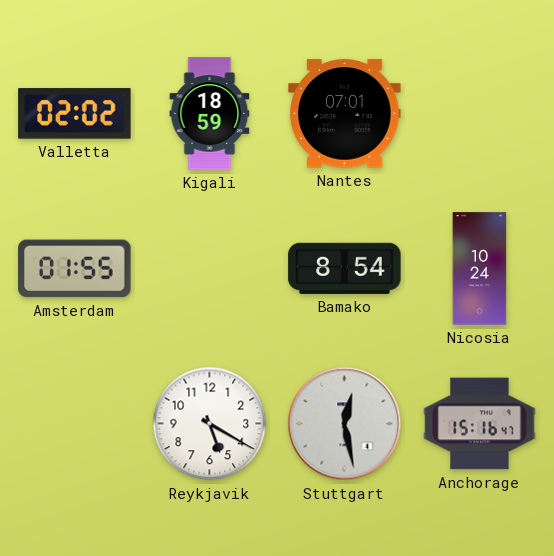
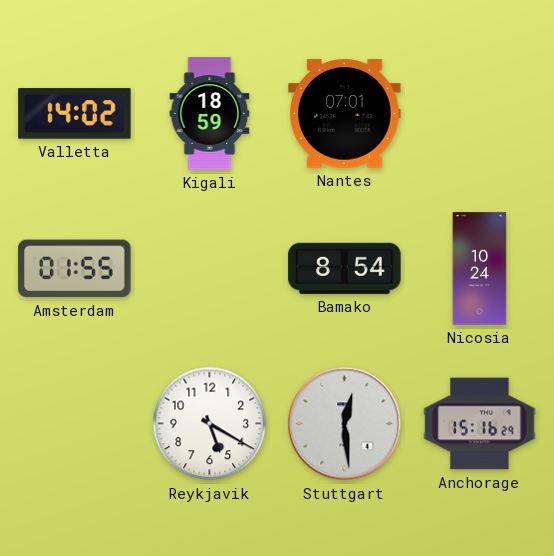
Valletta: 02:02 -> 14:02
Stuttgart: 12:28 -> 12:29
Anchorage: 15:16:47 -> 15:16:29
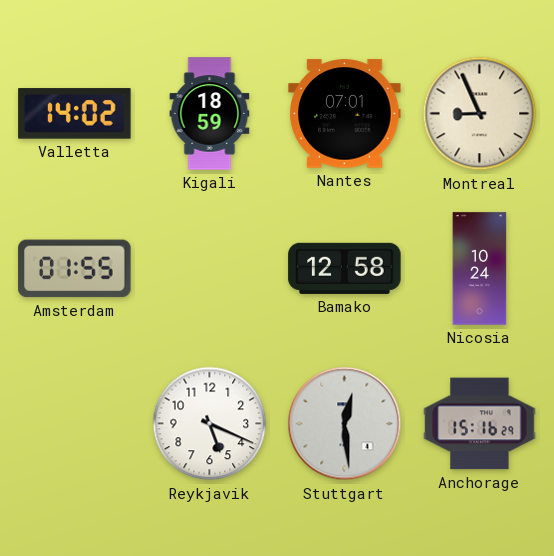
Montreal: none -> 8:56
Bamako: 8:54 -> 12:58
Reykjavik: 5:20 -> 5:19
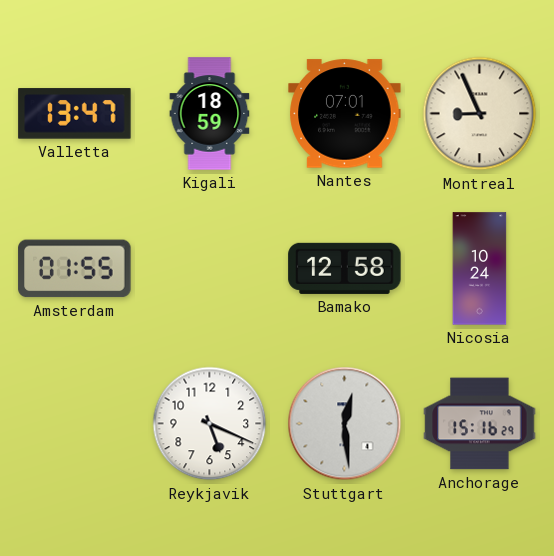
Valletta: 14:02 -> 13:47
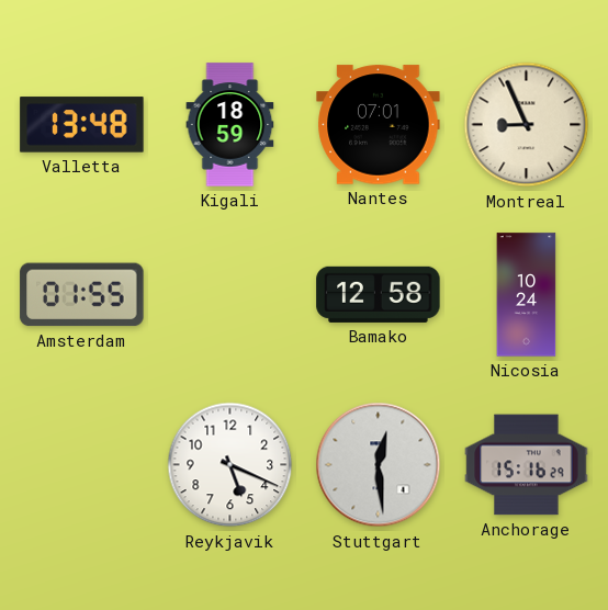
Valletta: 13:47 -> 13:48
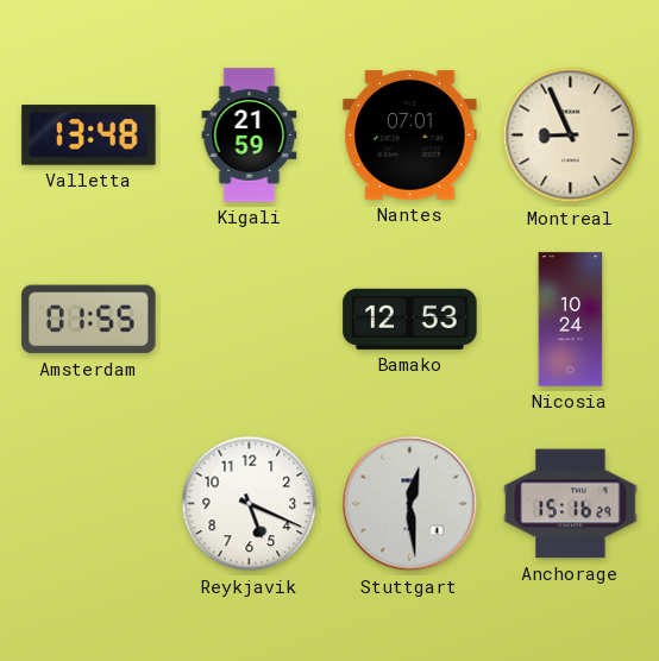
Kigali: 18:59 -> 21:59
Bamako: 12:58 -> 12:53
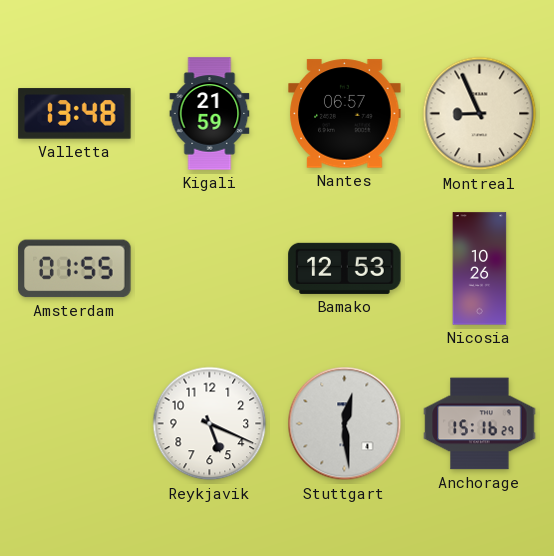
Nantes: 07:01 -> 06:57
Nicosia: 10:24 -> 10:26
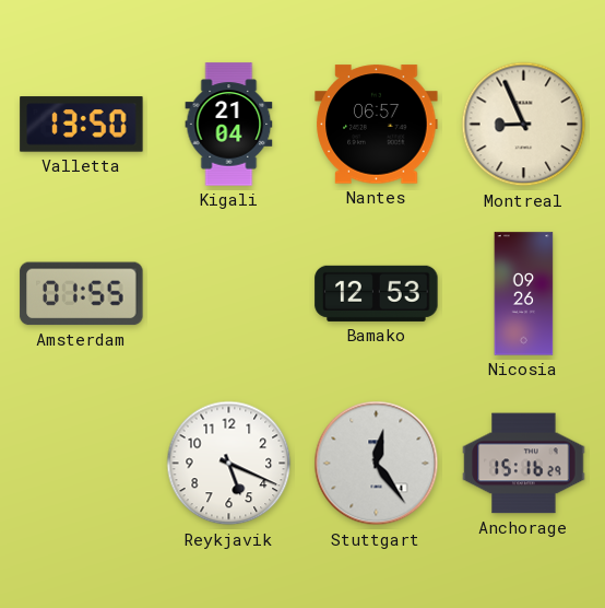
Valletta: 13:48 -> 13:50
Kigali: 21:59 -> 21:04
Nicosia: 10:26 -> 09:26
Stuttgart: 12:29 -> 12:24
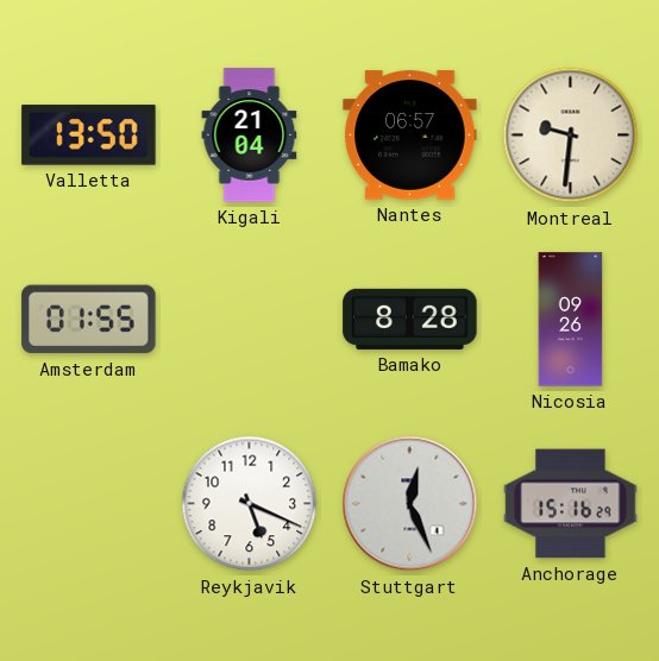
Montreal: 8:56 -> 9:31
Bamako: 12:53 -> 8:28
Stuttgart: 12:24 -> 12:26
